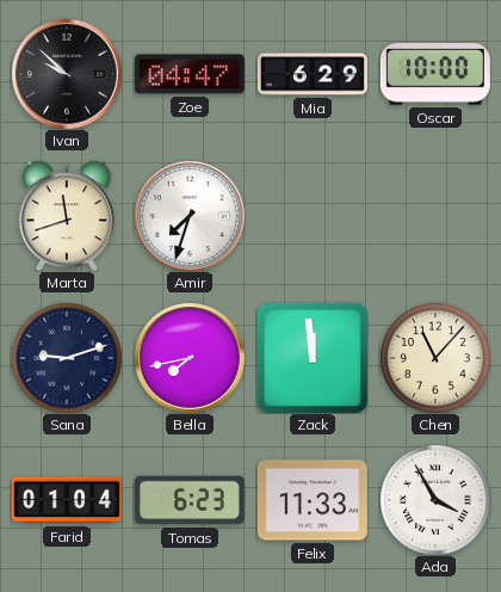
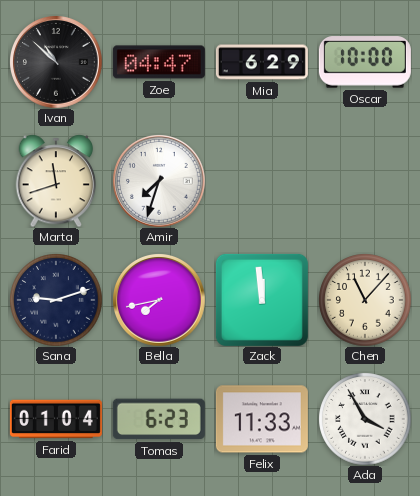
Ivan: 9:52 -> 10:52
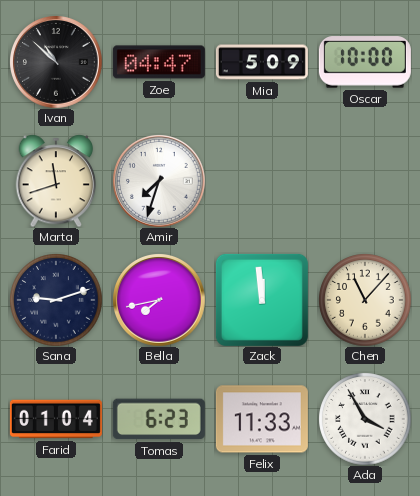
Mia: 6:29 -> 5:09
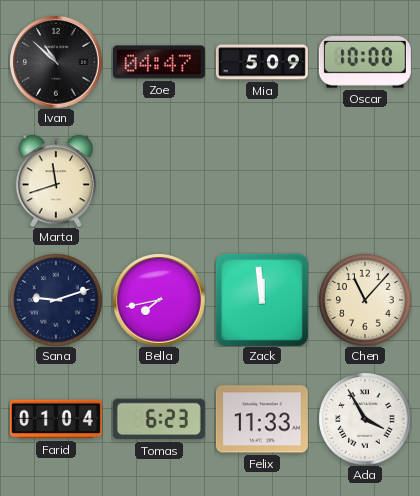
Amir: 7:33 -> none
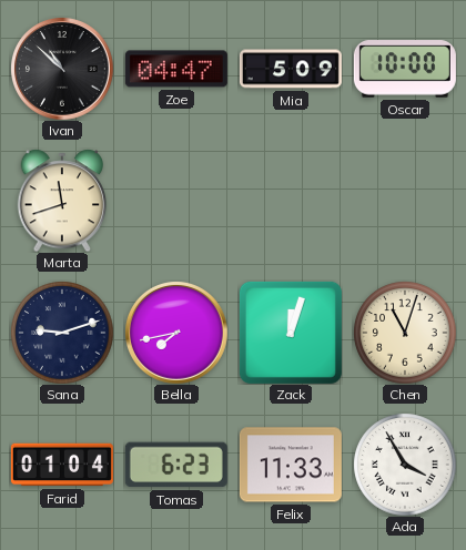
Zack: 11:59 -> 12:03
Chen: 11:07 -> 11:03
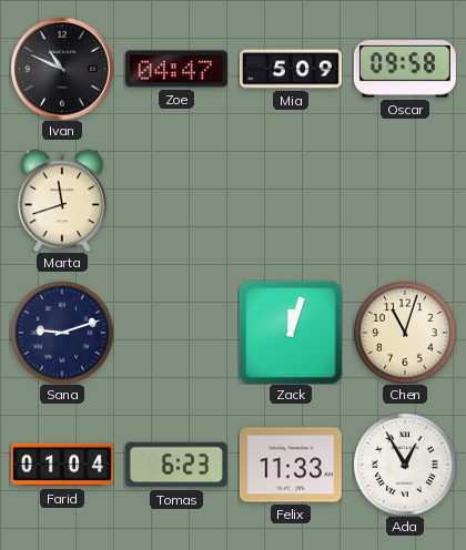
Ivan: 10:52 -> 10:49
Oscar: 10:00 -> 09:58
Bella: 7:43 -> none
Ada: 3:55 -> 12:55
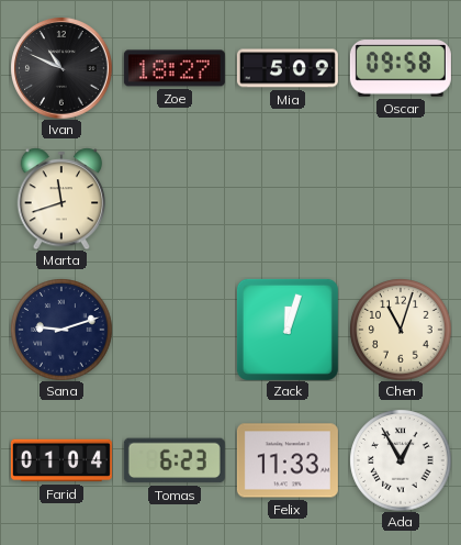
Zoe: 04:47 -> 18:27
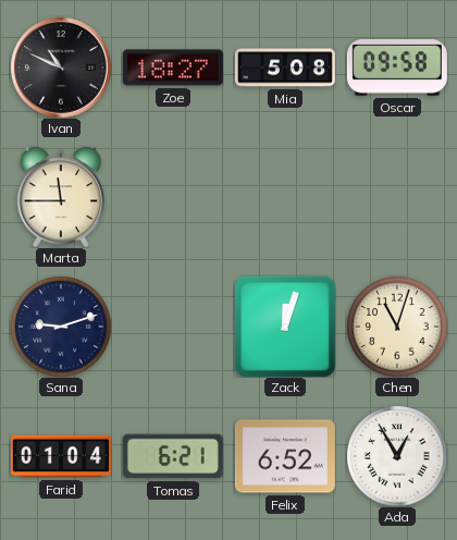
Mia: 5:09 -> 5:08
Marta: 11:42 -> 11:45
Tomas: 6:23 -> 6:21
Felix: 11:33 -> 6:52
